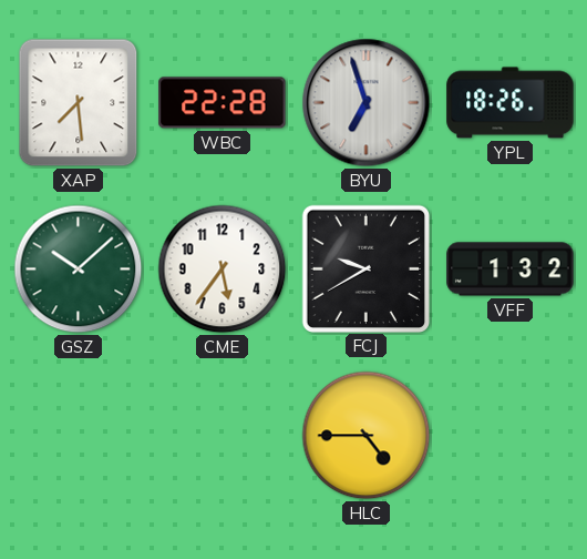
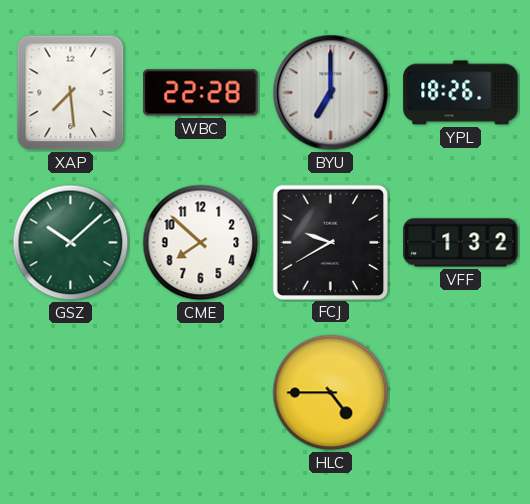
BYU: 6:57 -> 7:00
CME: 5:36 -> 7:52
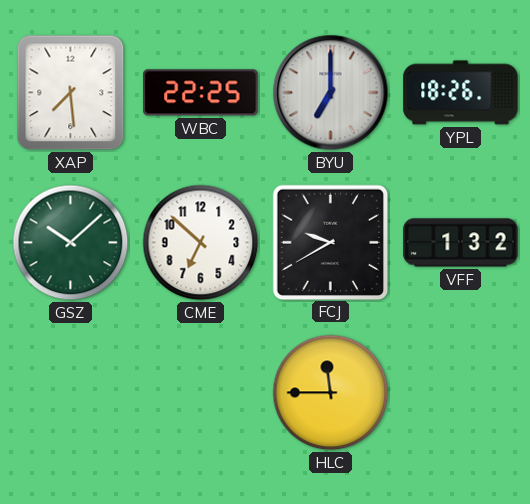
WBC: 22:28 -> 22:25
CME: 7:52 -> 6:52
HLC: 4:45 -> 11:45
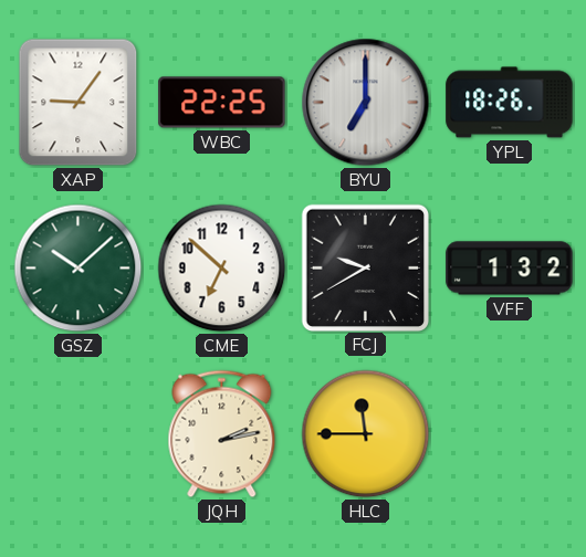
XAP: 7:29 -> 9:06
JQH: none -> 2:13
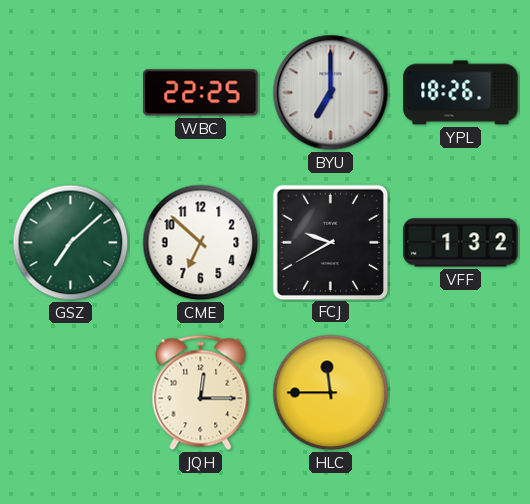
XAP: 9:06 -> none
GSZ: 10:08 -> 7:08
JQH: 2:13 -> 12:15
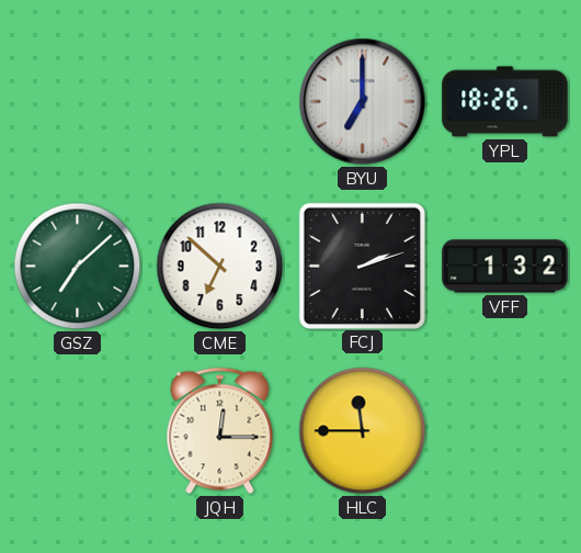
WBC: 22:25 -> none
FCJ: 9:40 -> 2:12
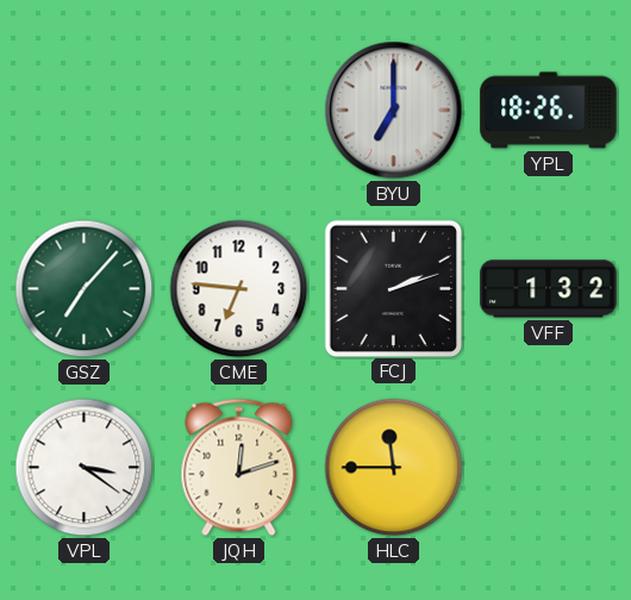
GSZ: 7:08 -> 7:07
CME: 6:52 -> 6:46
VPL: none -> 3:21
JQH: 12:15 -> 12:12
